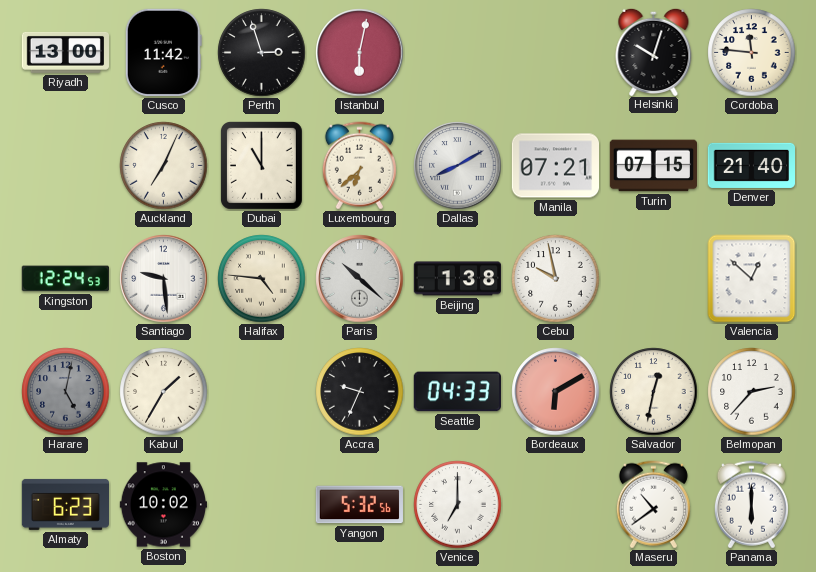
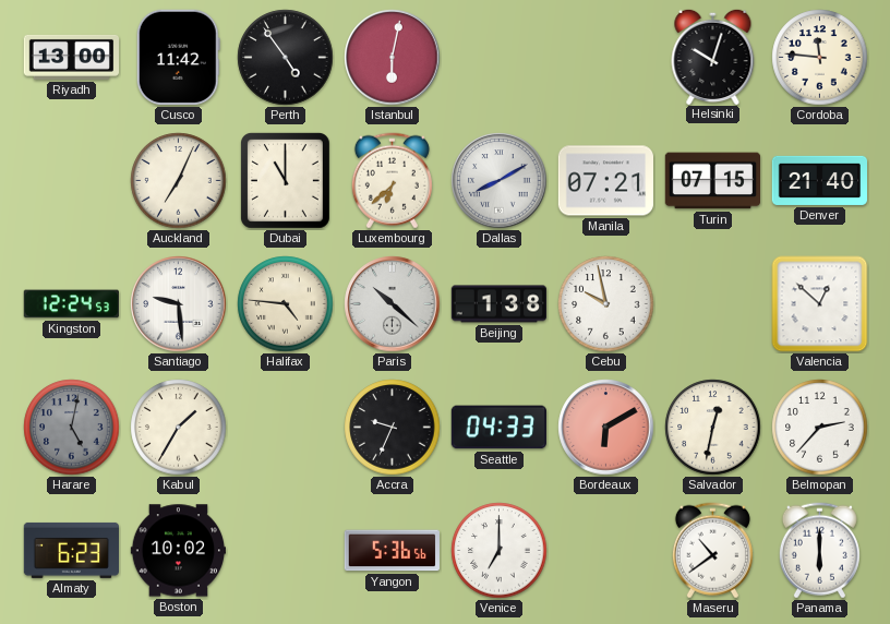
Perth: 2:57 -> 4:54
Yangon: 5:32 -> 5:36
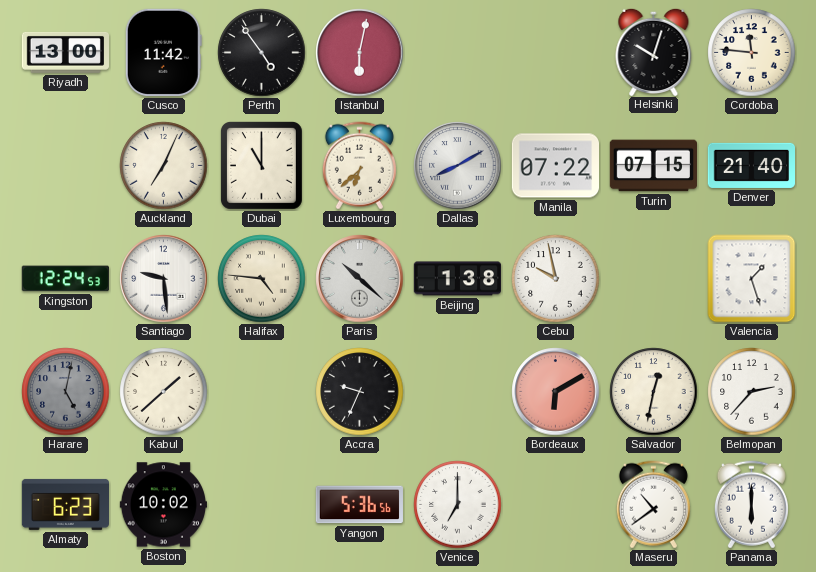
Manila: 07:21 -> 07:22
Valencia: 12:52 -> 1:27
Kabul: 1:35 -> 1:38
Seattle: 04:33 -> none
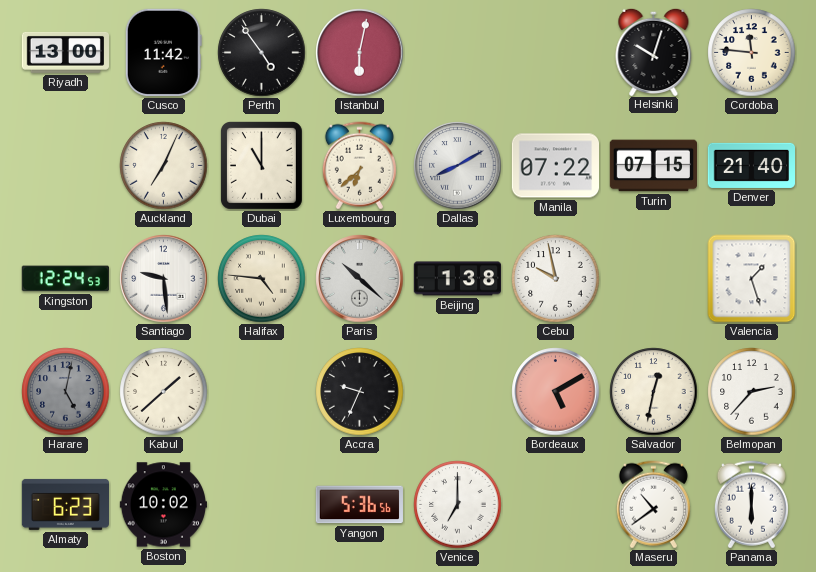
Bordeaux: 6:10 -> 5:10
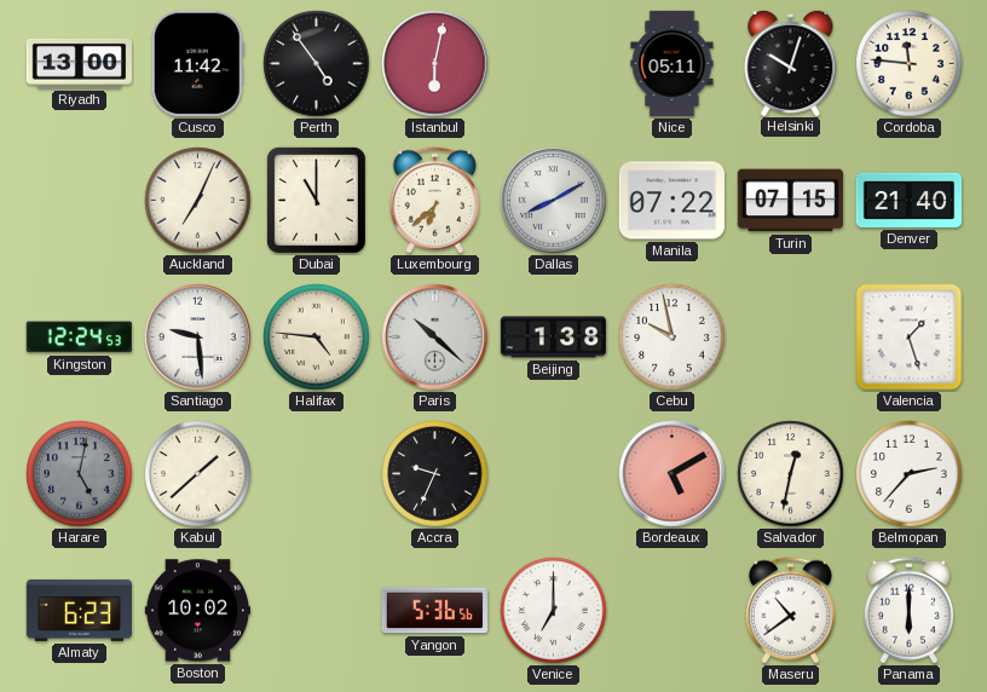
Nice: none -> 05:11
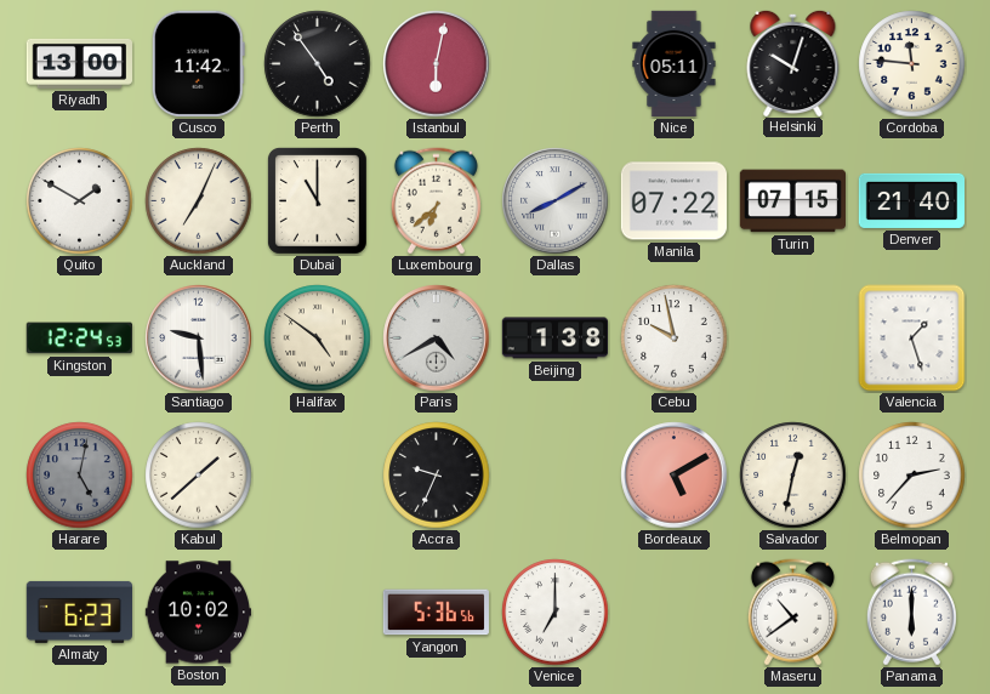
Quito: none -> 1:50
Halifax: 4:46 -> 4:51
Paris: 10:22 -> 4:40
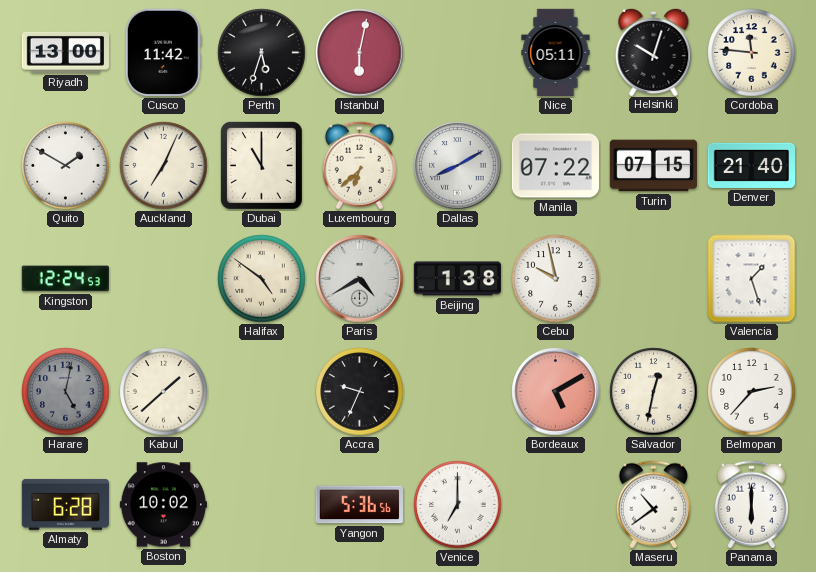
Perth: 4:54 -> 5:33
Santiago: 9:29 -> none
Almaty: 6:23 -> 6:28
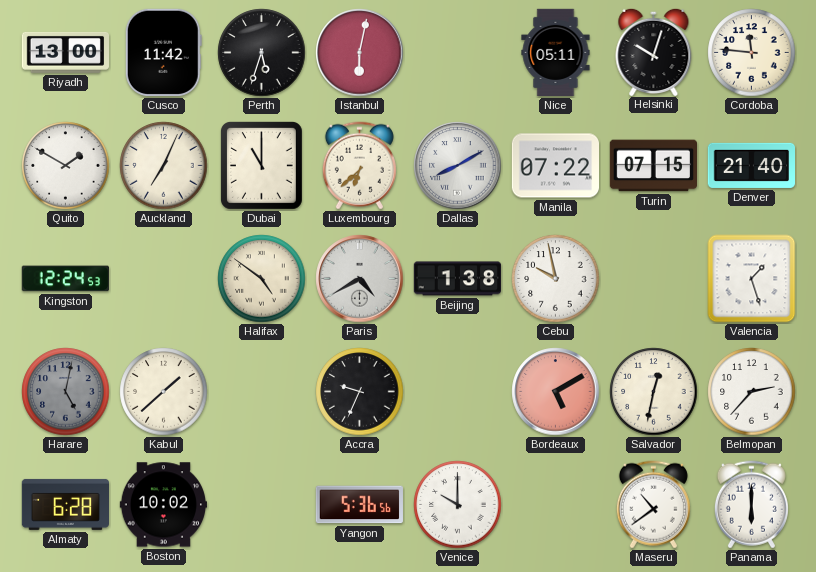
Venice: 7:00 -> 10:00
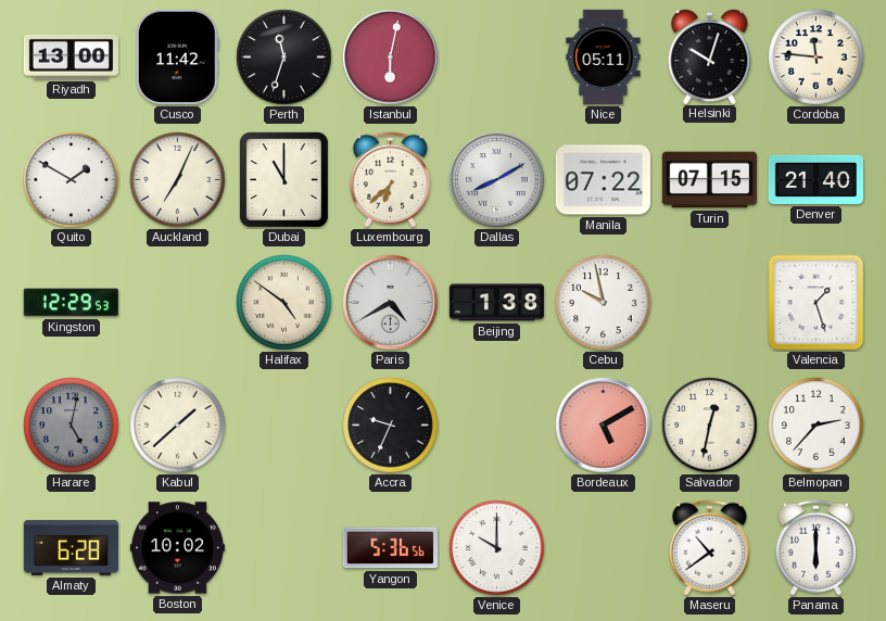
Perth: 5:33 -> 11:33
Kingston: 12:24 -> 12:29
